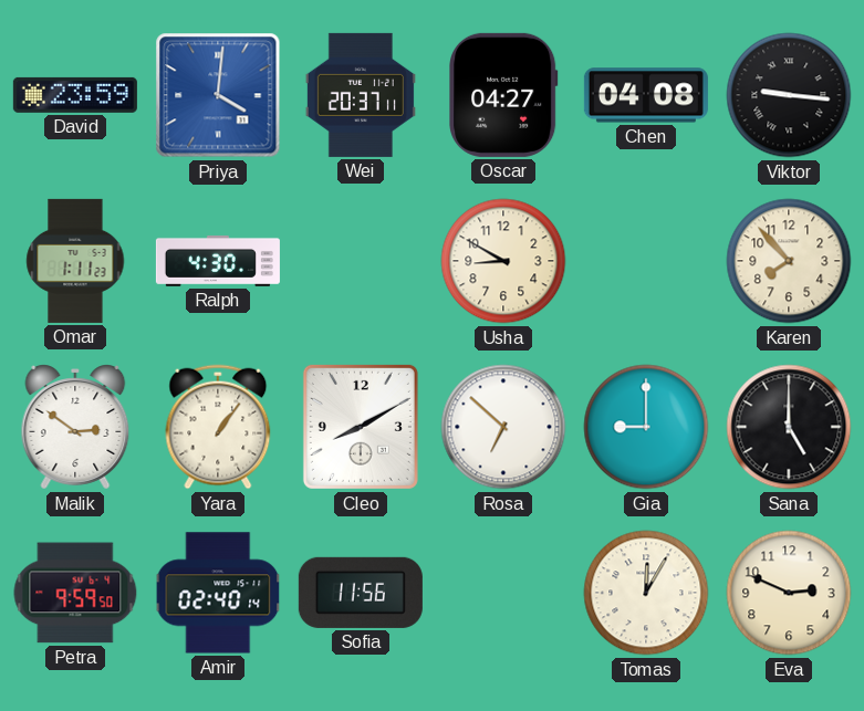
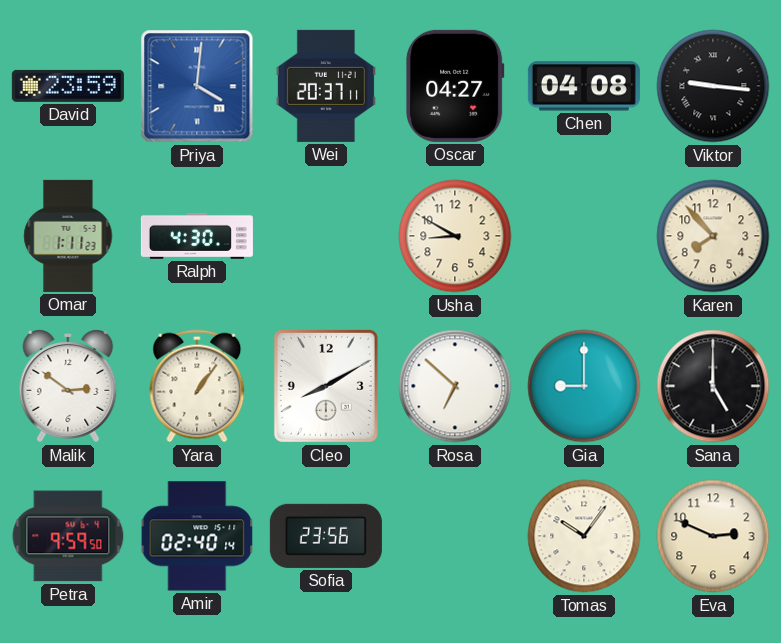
Sofia: 11:56 -> 23:56
Tomas: 12:05 -> 10:06
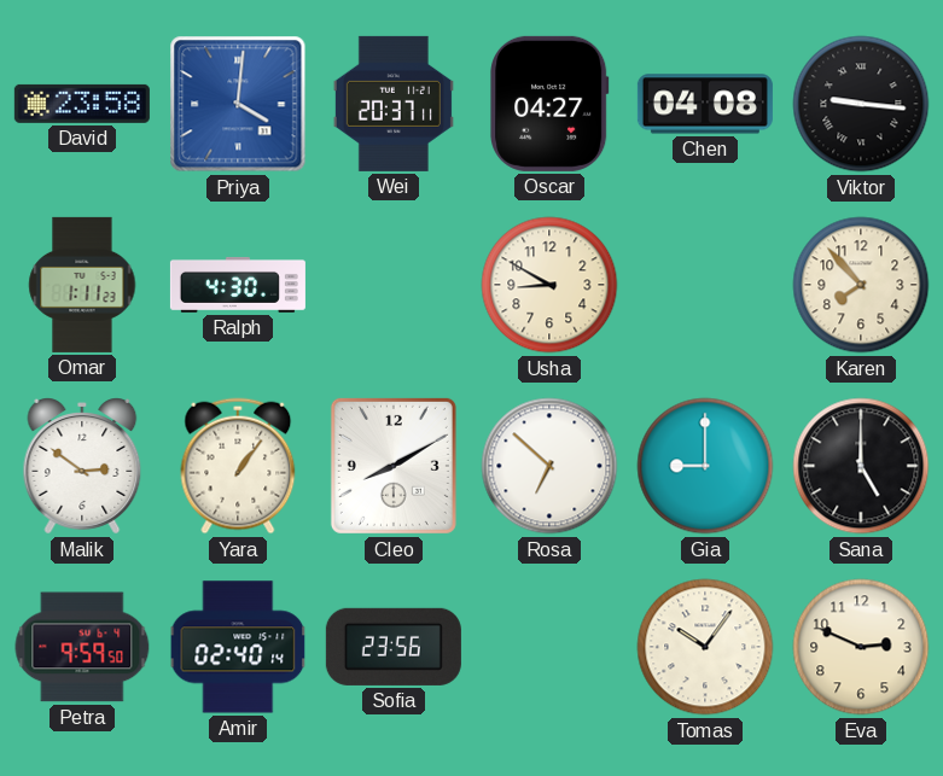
David: 23:59 -> 23:58
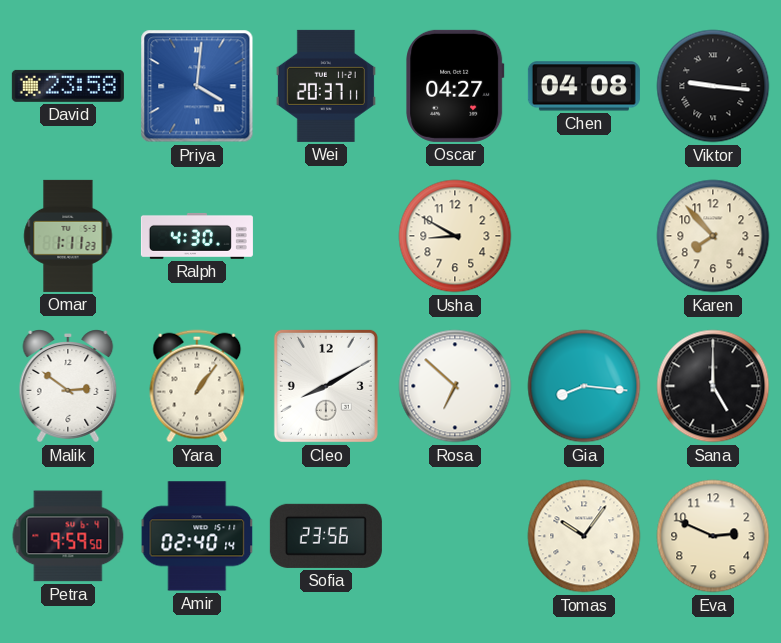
Gia: 9:00 -> 8:16
